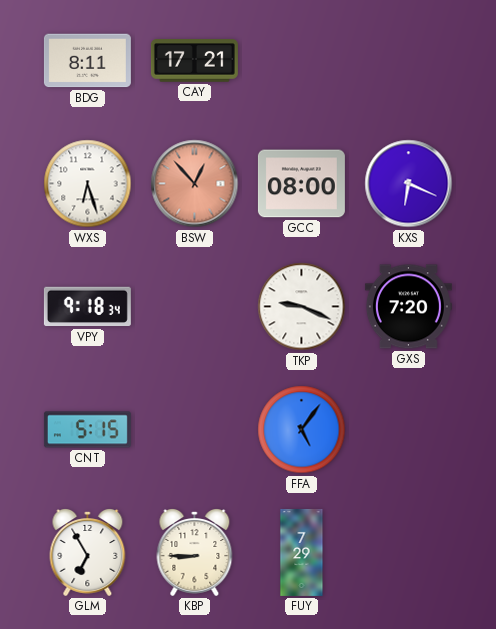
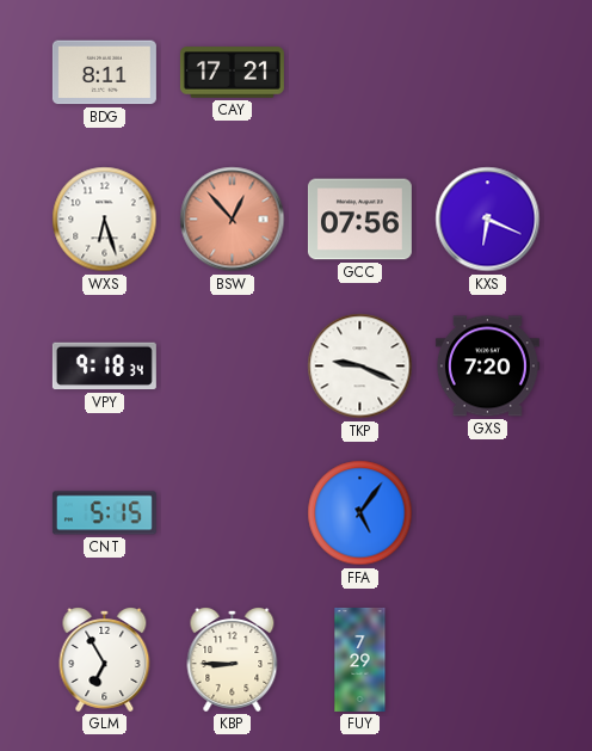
GCC: 08:00 -> 07:56
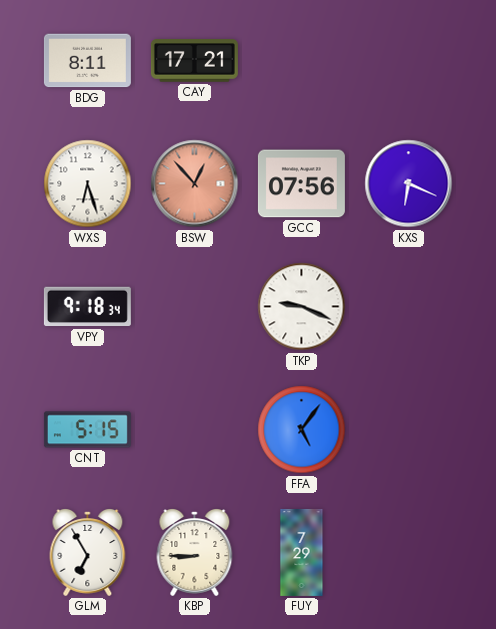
GXS: 7:20 -> none
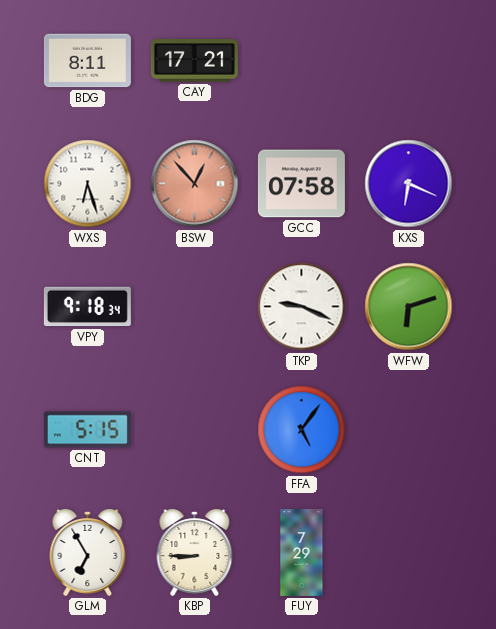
GCC: 07:56 -> 07:58
WFW: none -> 6:12
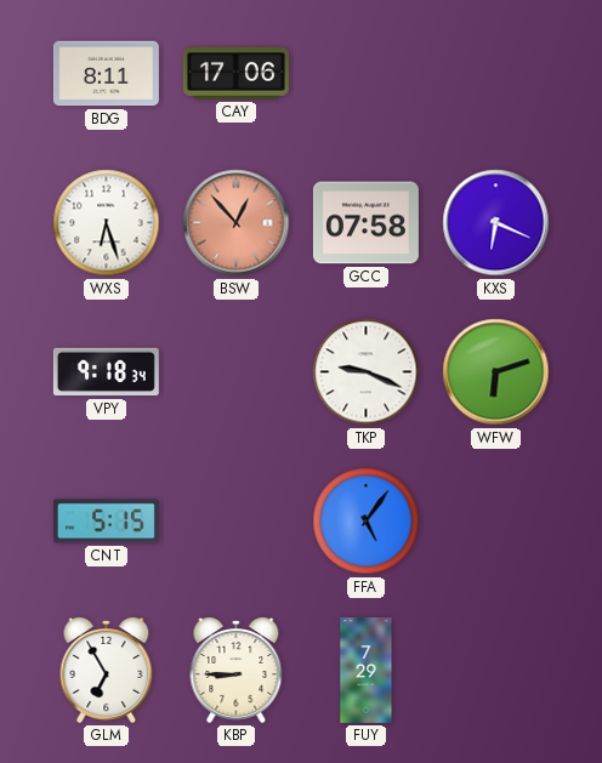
CAY: 17:21 -> 17:06
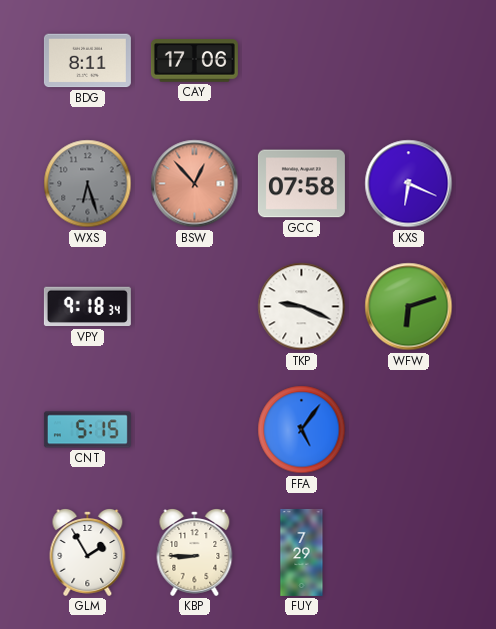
WXS dial: white -> grey
GLM: 6:55 -> 1:55
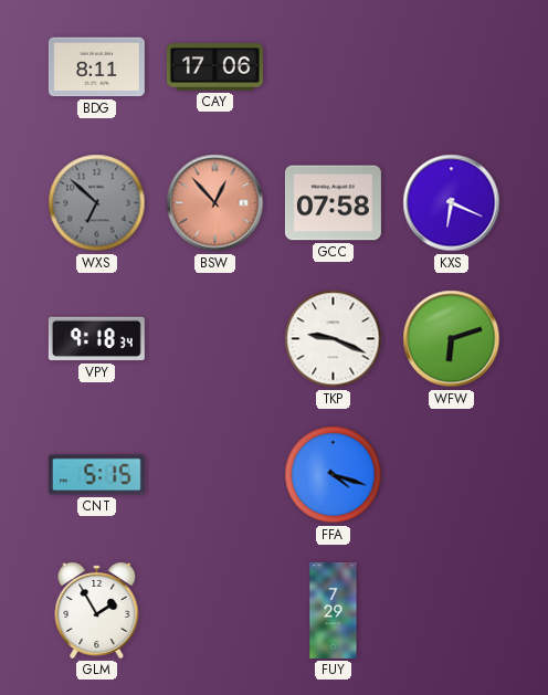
WXS: 6:27 -> 6:52
FFA: 5:06 -> 4:18
KBP: 8:45 -> none
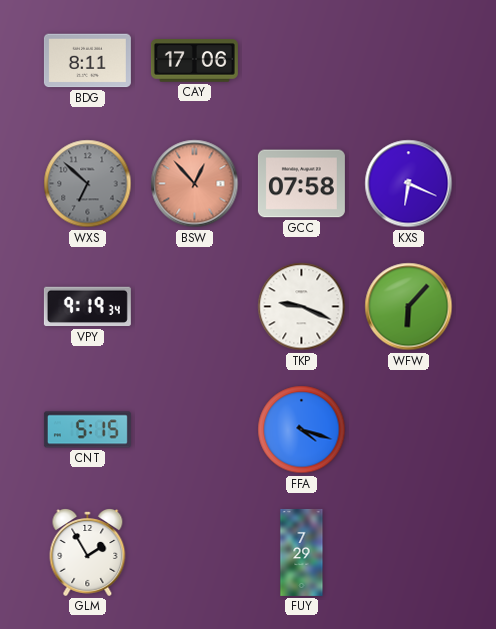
VPY: 9:18 -> 9:19
WFW: 6:12 -> 6:07
